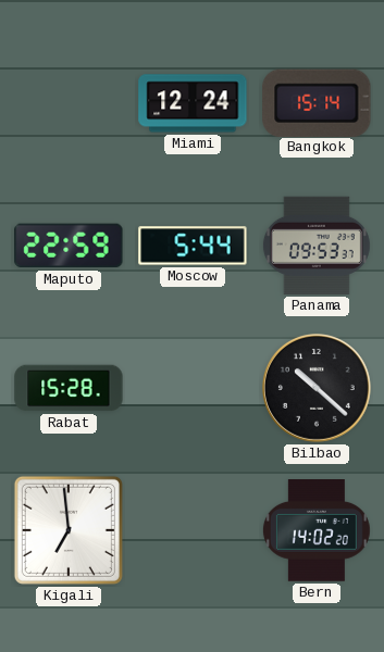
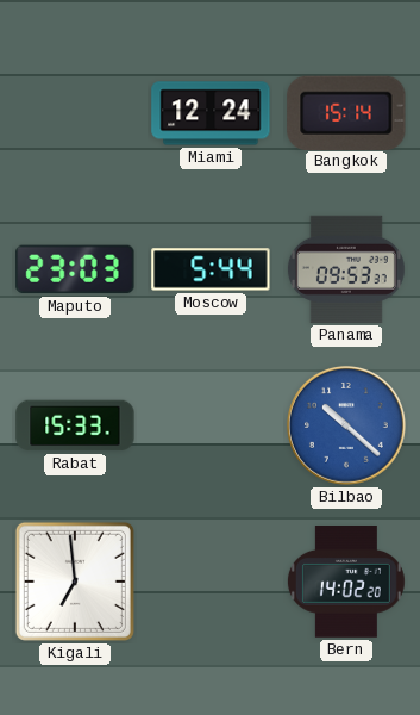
Maputo: 22:59 -> 23:03
Rabat: 15:28 -> 15:33
Bilbao dial: black -> blue
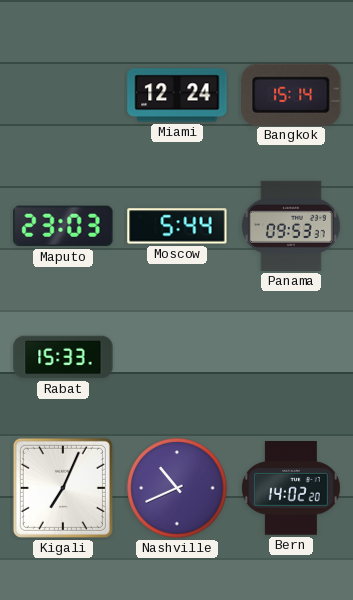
Bilbao: 10:22 -> none
Kigali: 6:59 -> 7:04
Nashville: none -> 10:41
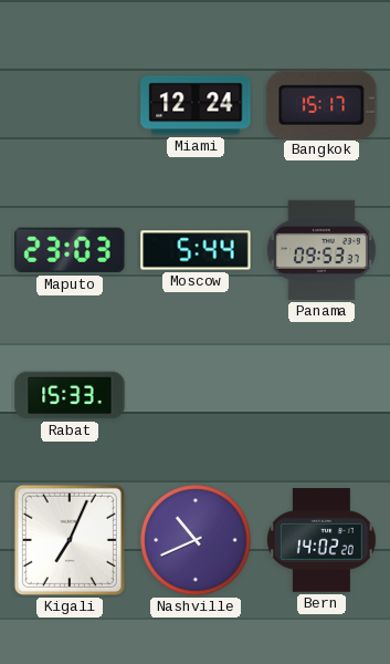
Bangkok: 15:14 -> 15:17
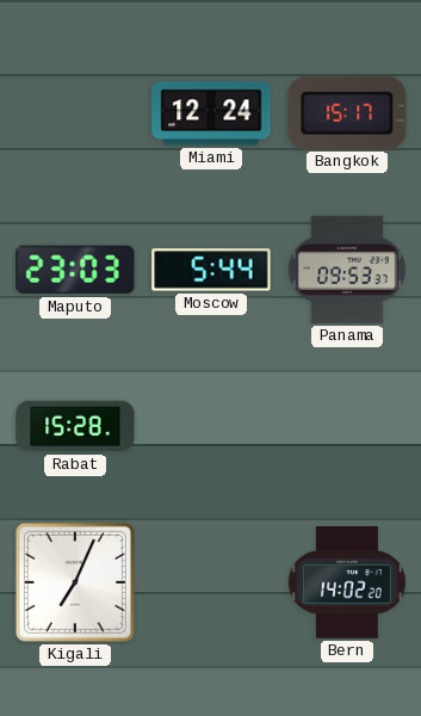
Rabat: 15:33 -> 15:28
Nashville: 10:41 -> none
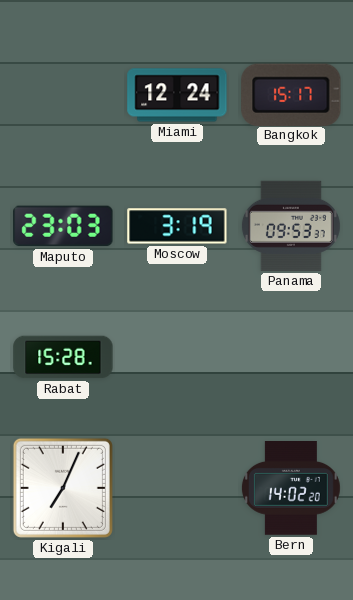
Moscow: 5:44 -> 3:19
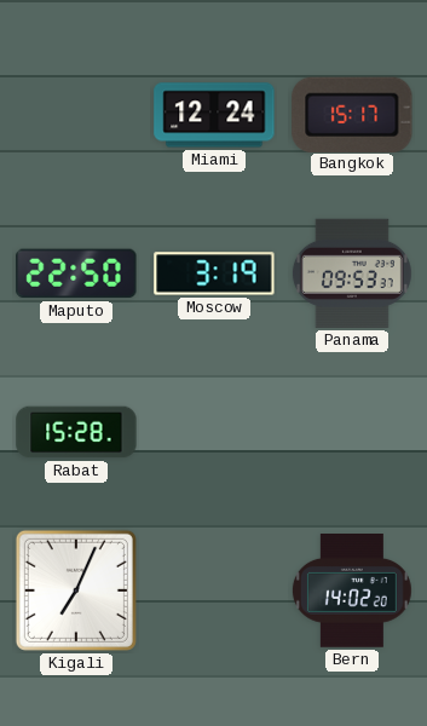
Maputo: 23:03 -> 22:50
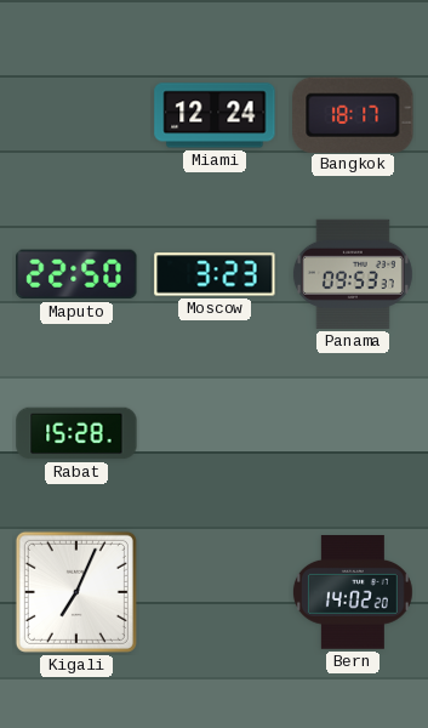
Bangkok: 15:17 -> 18:17
Moscow: 3:19 -> 3:23
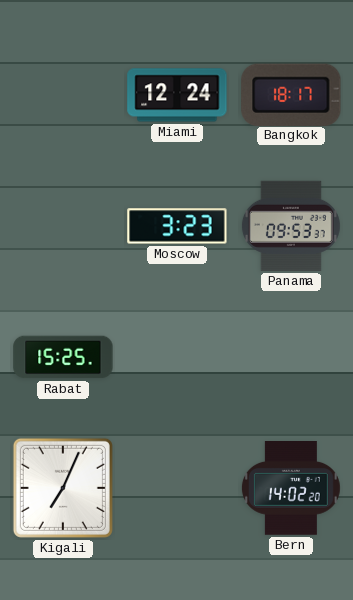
Maputo: 22:50 -> none
Rabat: 15:28 -> 15:25
